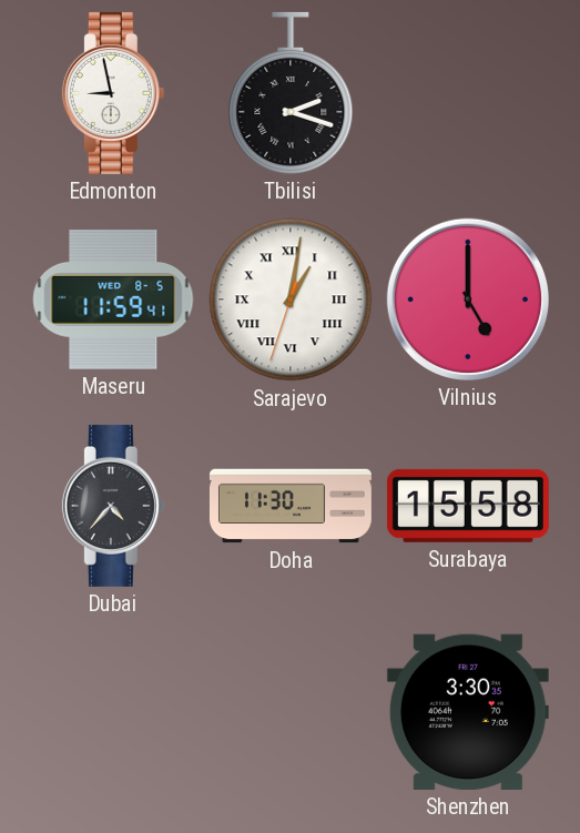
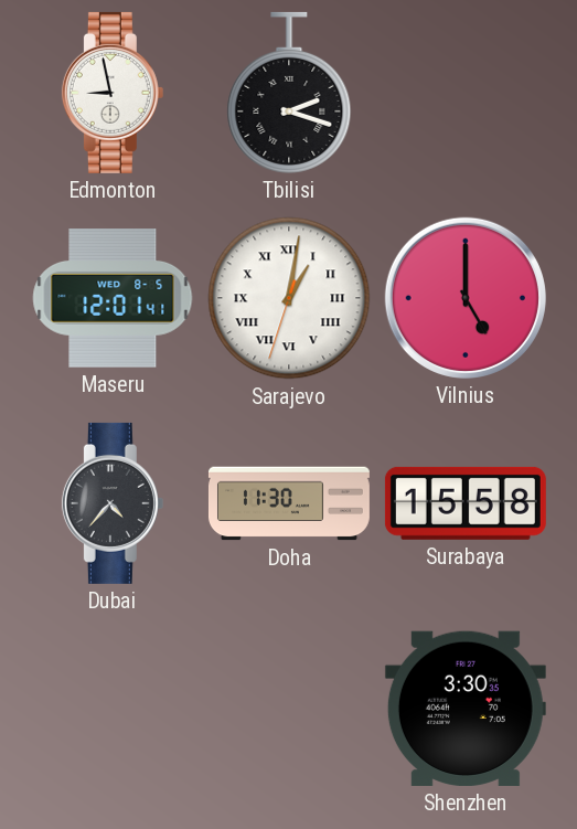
Maseru: 11:59 -> 12:01
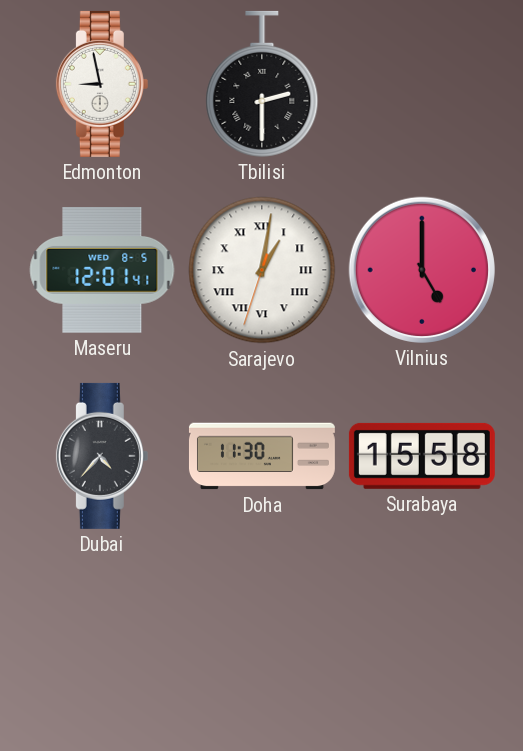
Tbilisi: 2:18 -> 2:30
Shenzhen: 3:30 -> none
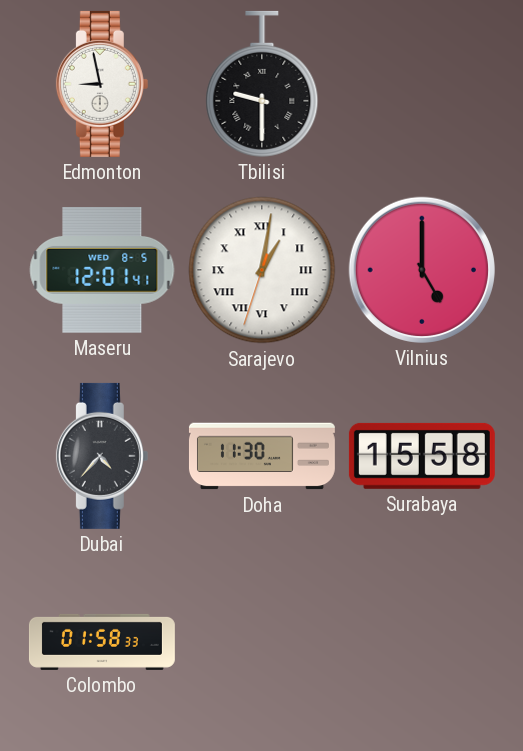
Tbilisi: 2:30 -> 9:30
Colombo: none -> 01:58
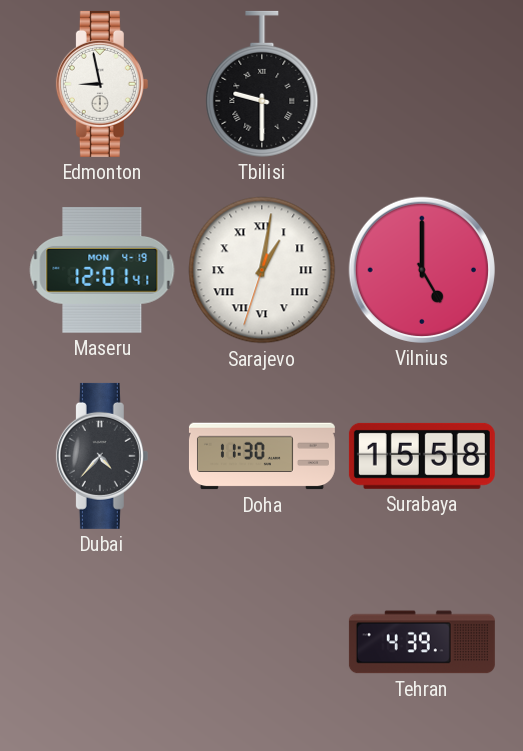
Maseru date: WED 8-5 -> MON 4-19
Colombo: 01:58 -> none
Tehran: none -> 4:39
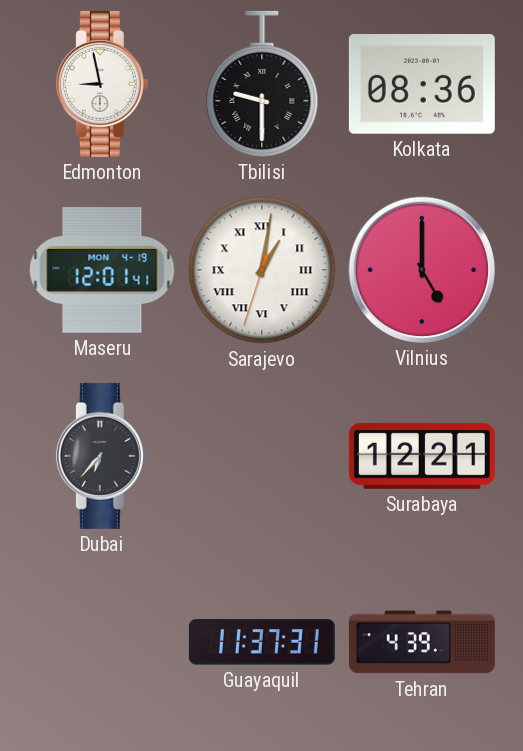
Kolkata: none -> 08:36
Dubai: 4:37 -> 6:37
Doha: 11:30 -> none
Surabaya: 15:58 -> 12:21
Guayaquil: none -> 11:37
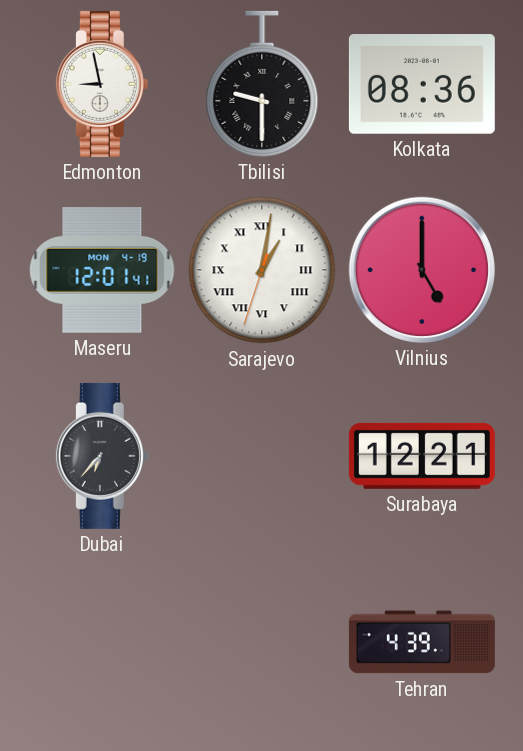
Guayaquil: 11:37 -> none
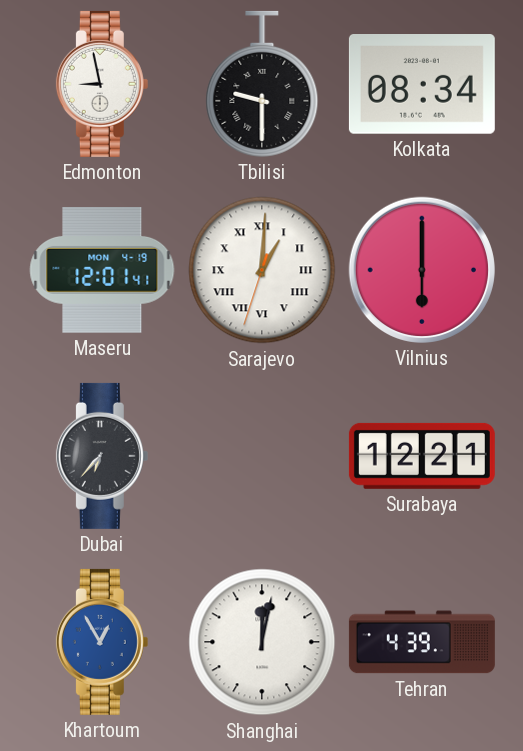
Kolkata: 08:36 -> 08:34
Sarajevo: 1:01 -> 1:00
Vilnius: 5:00 -> 6:00
Khartoum: none -> 12:55
Shanghai: none -> 12:02
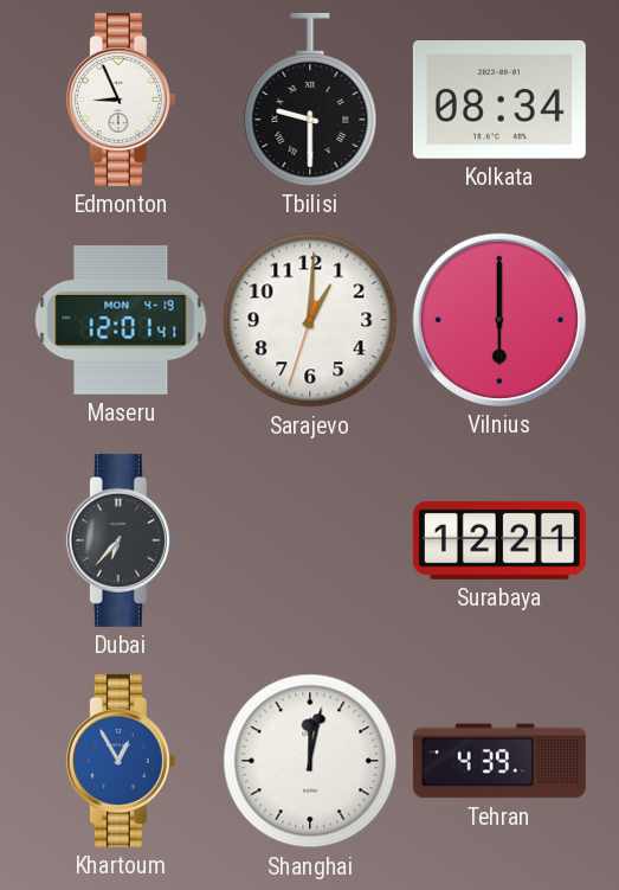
Edmonton: 8:58 -> 8:56
Sarajevo numerals: Roman -> Arabic
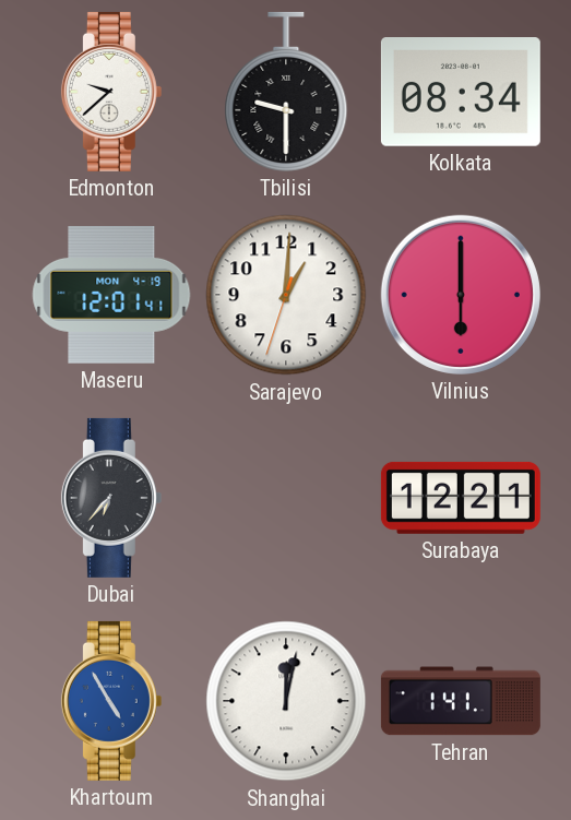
Edmonton: 8:56 -> 9:38
Khartoum: 12:55 -> 4:55
Tehran: 4:39 -> 1:41
